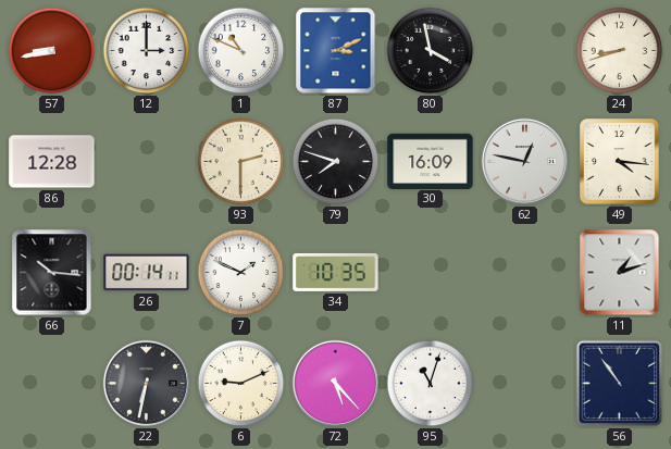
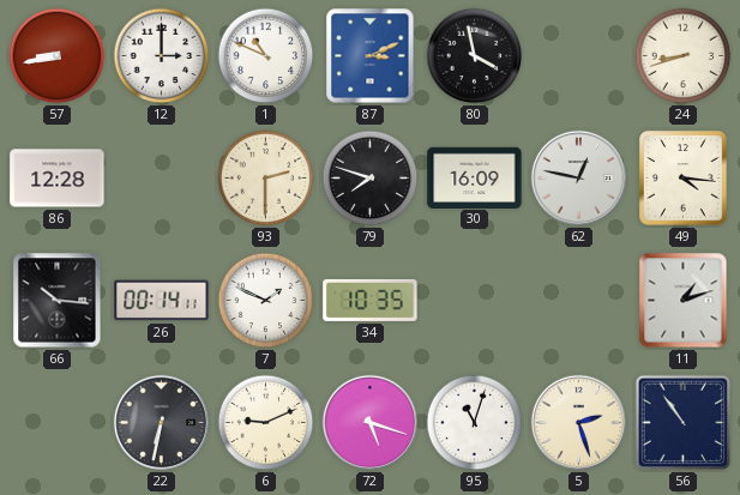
72: 5:23 -> 5:18
5: none -> 2:27
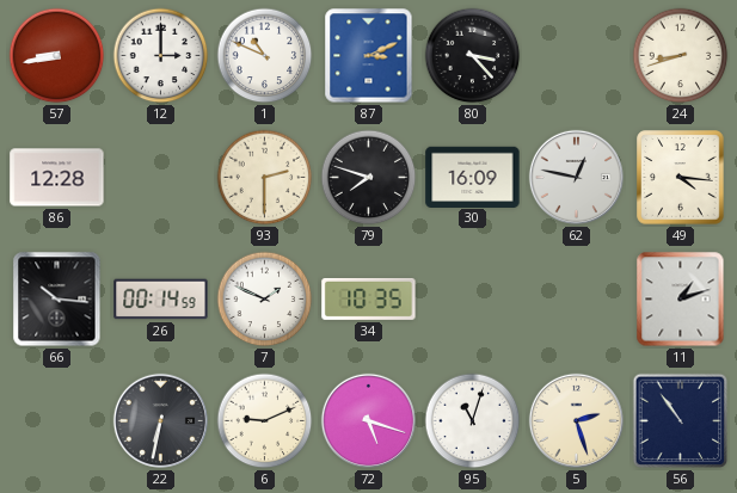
80: 3:58 -> 3:23
26: 00:14:11 -> 00:14:59
